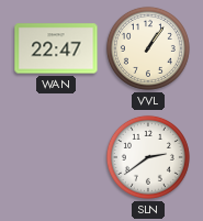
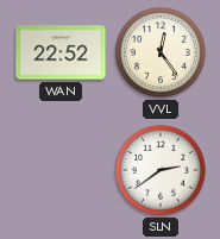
WAN: 22:47 -> 22:52
VVL: 1:06 -> 12:24
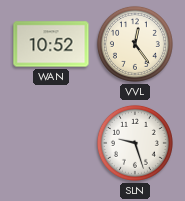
WAN: 22:52 -> 10:52
SLN: 2:39 -> 9:27
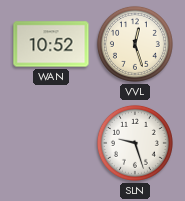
VVL: 12:24 -> 12:27
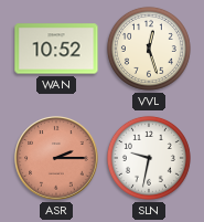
ASR: none -> 2:15
SLN: 9:27 -> 9:32
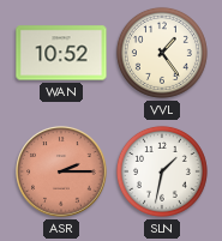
VVL: 12:27 -> 1:24
SLN: 9:32 -> 1:32
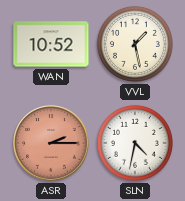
VVL: 1:24 -> 1:28
SLN: 1:32 -> 4:32
